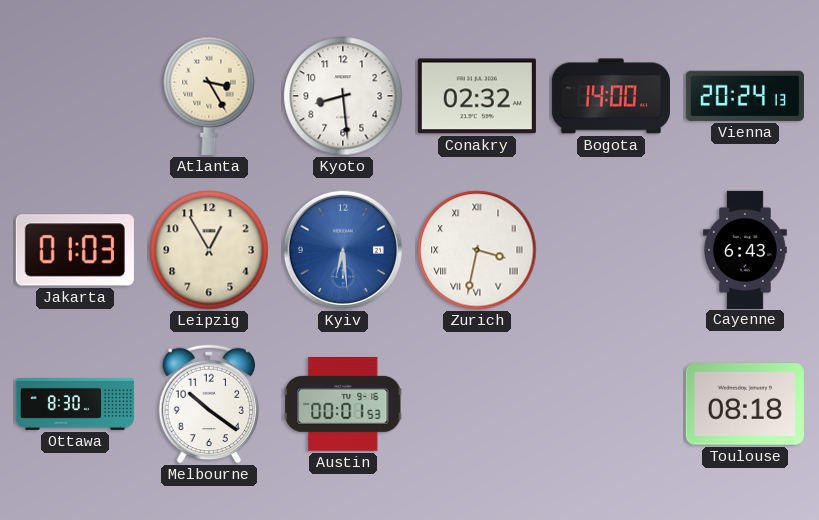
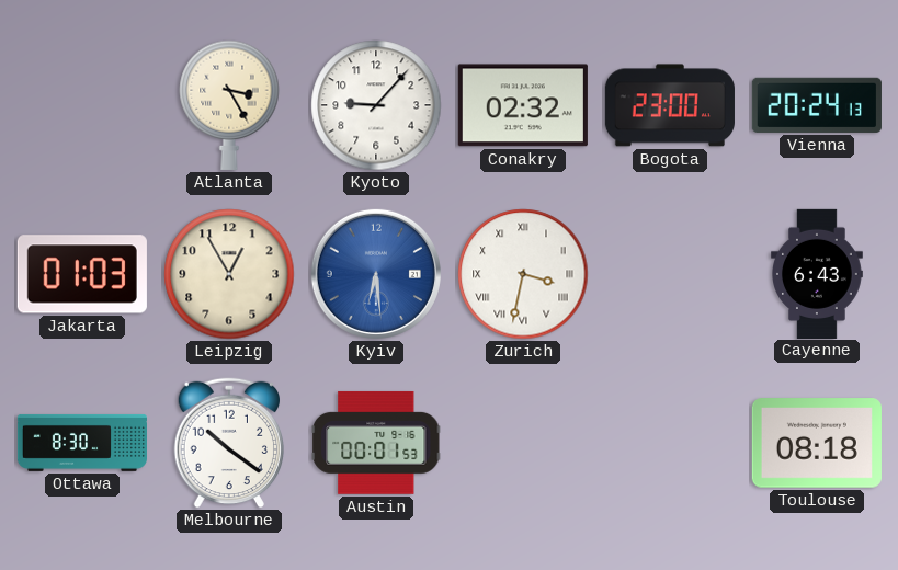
Kyoto: 8:29 -> 9:07
Bogota: 14:00 -> 23:00
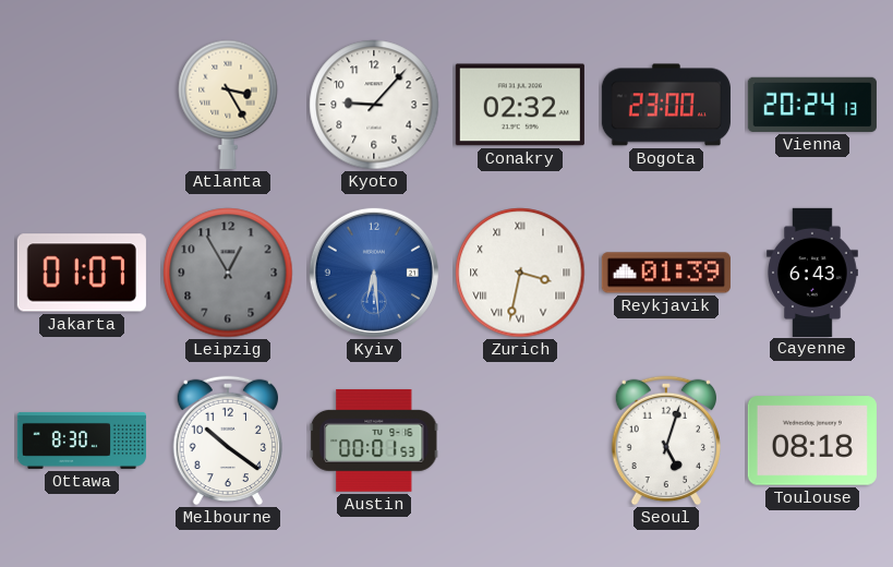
Jakarta: 01:03 -> 01:07
Leipzig dial: cream -> grey
Reykjavik: none -> 01:39
Seoul: none -> 5:03
